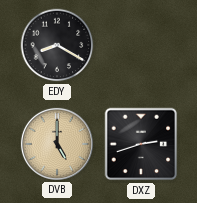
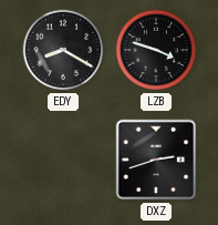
LZB: none -> 3:48
DVB: 5:00 -> none
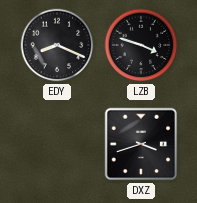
EDY: 8:20 -> 8:19
DXZ: 2:42 -> 3:42
